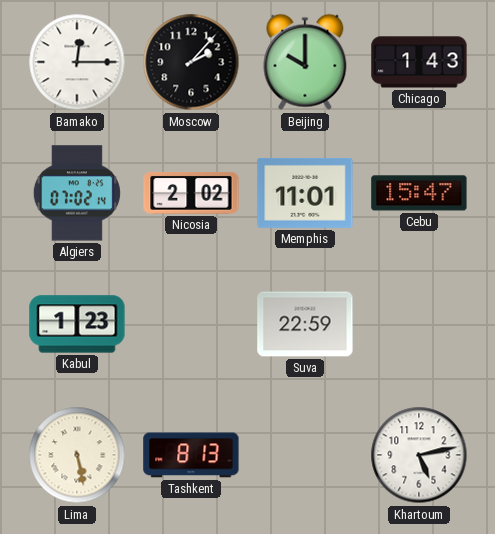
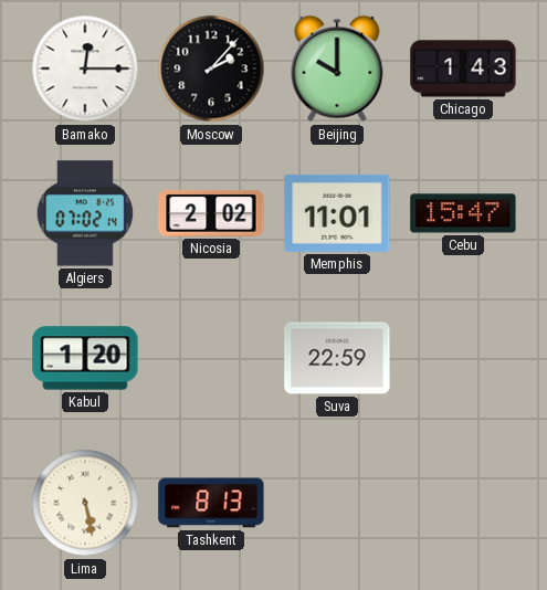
Kabul: 1:23 -> 1:20
Khartoum: 5:13 -> none
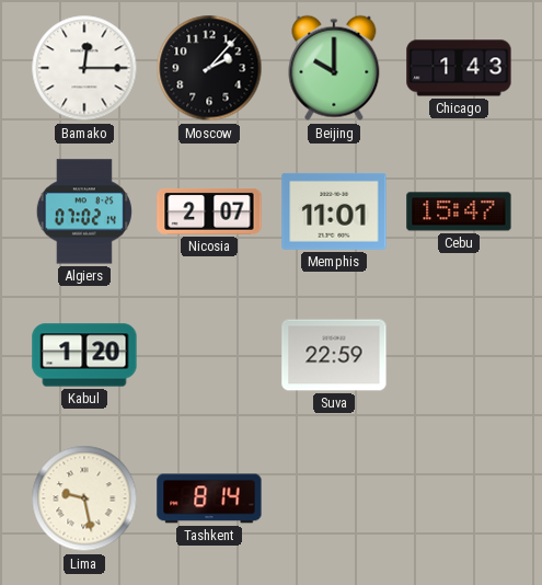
Nicosia: 2:02 -> 2:07
Lima: 5:28 -> 9:28
Tashkent: 8:13 -> 8:14
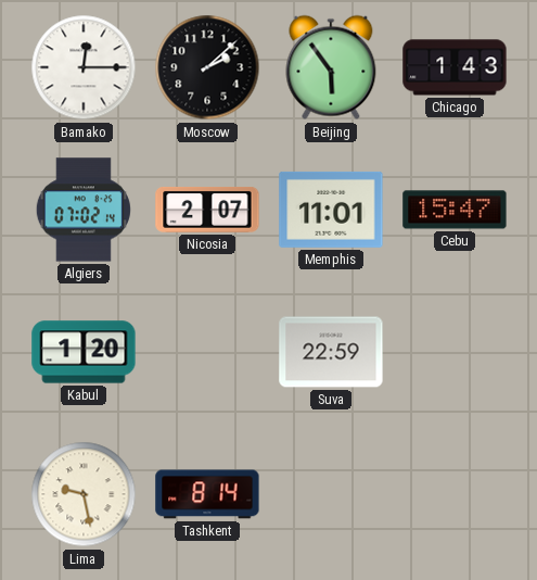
Moscow: 2:07 -> 2:08
Beijing: 10:00 -> 5:54
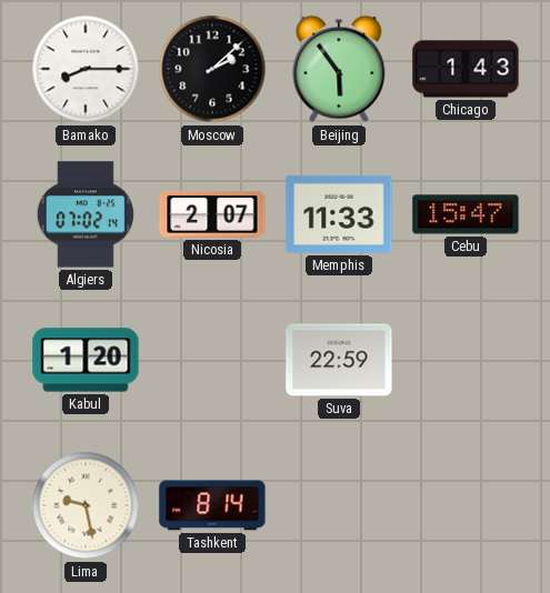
Bamako: 12:15 -> 8:15
Memphis: 11:01 -> 11:33
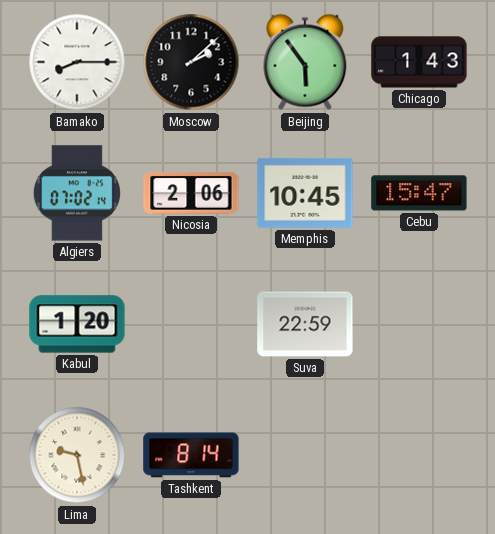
Nicosia: 2:07 -> 2:06
Memphis: 11:33 -> 10:45
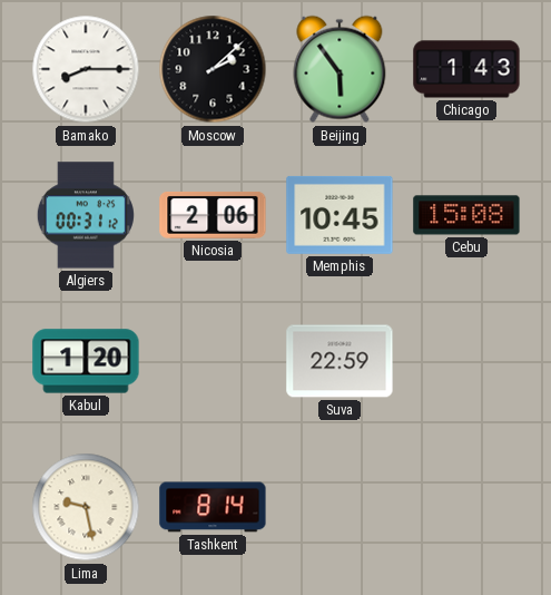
Algiers: 07:02 -> 00:31
Cebu: 15:47 -> 15:08
